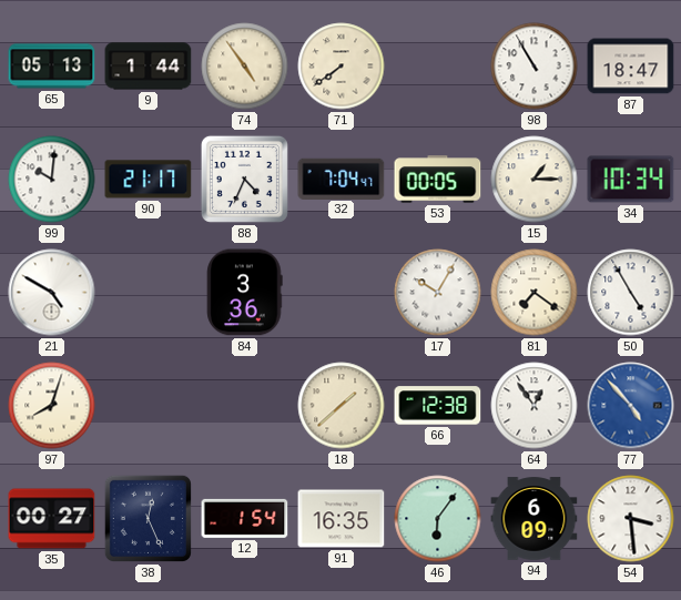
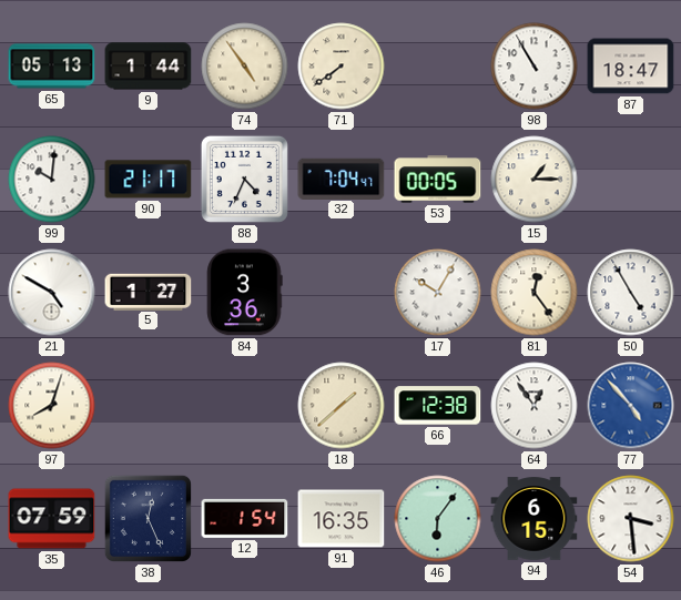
34: 10:34 -> none
5: none -> 1:27
81: 7:21 -> 12:24
35: 00:27 -> 07:59
94: 6:09 -> 6:15
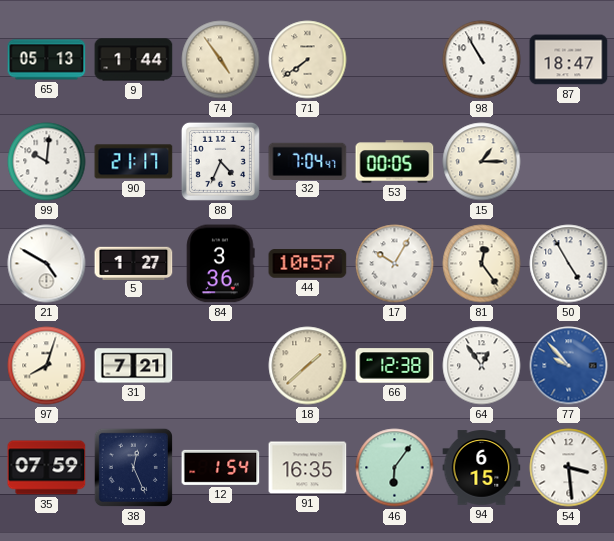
44: none -> 10:57
31: none -> 7:21
77: 4:53 -> 9:53
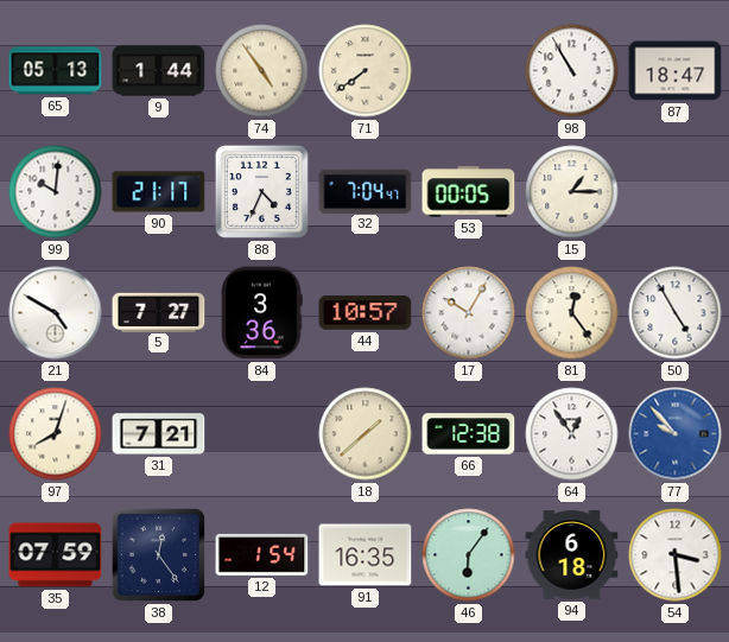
5: 1:27 -> 7:27
38: 12:26 -> 12:24
94: 6:15 -> 6:18
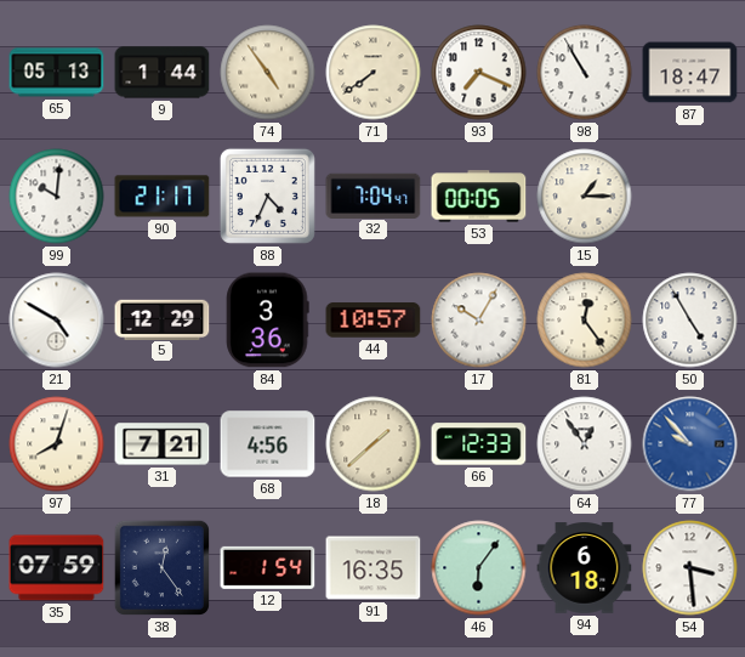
93: none -> 7:19
5: 7:27 -> 12:29
68: none -> 4:56
66: 12:38 -> 12:33
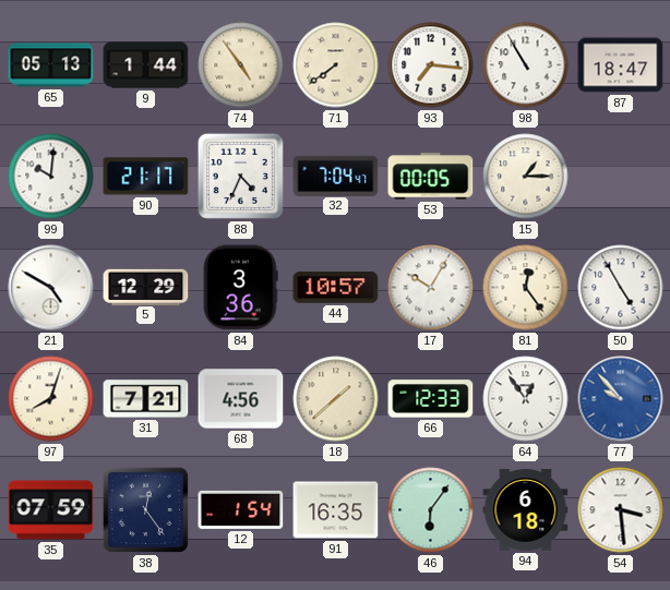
93: 7:19 -> 7:16
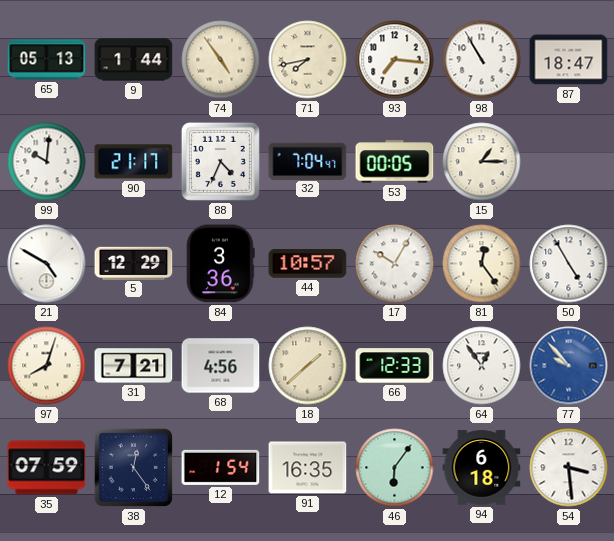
71: 7:39 -> 7:43
